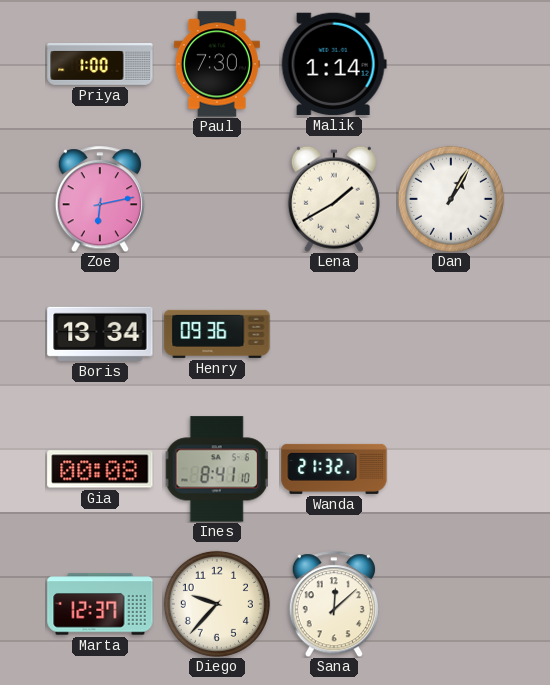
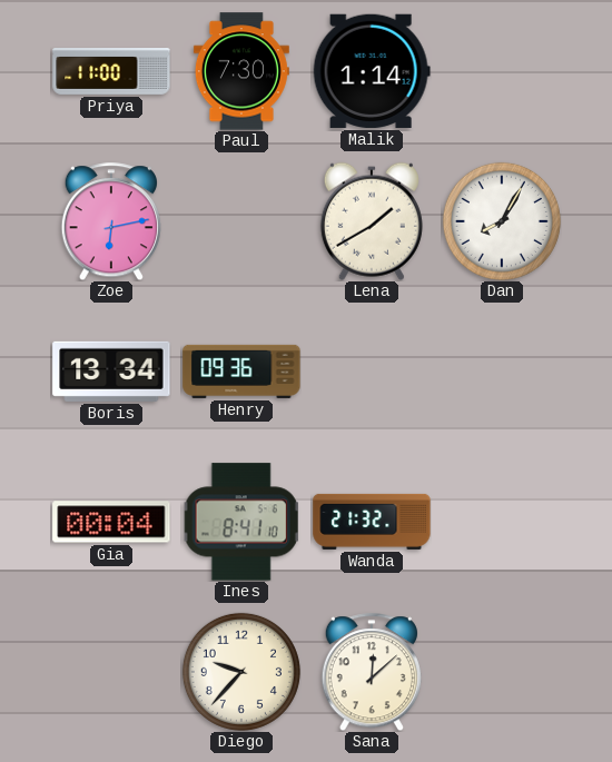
Priya: 1:00 -> 11:00
Dan: 1:05 -> 8:05
Gia: 00:08 -> 00:04
Marta: 12:37 -> none
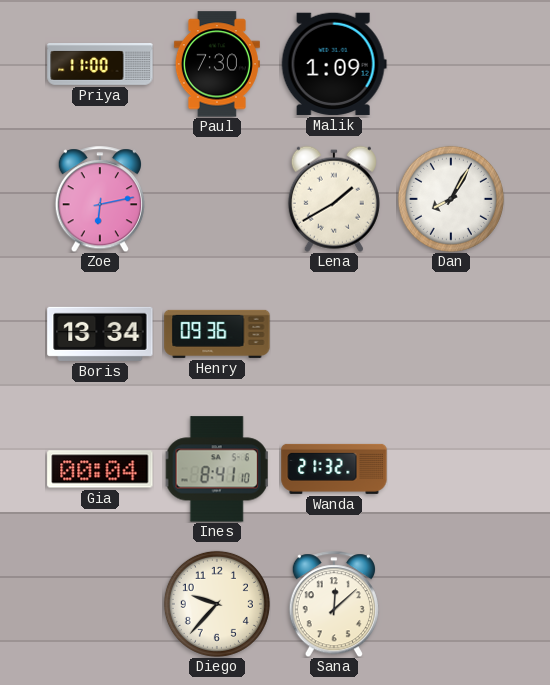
Malik: 1:14 -> 1:09
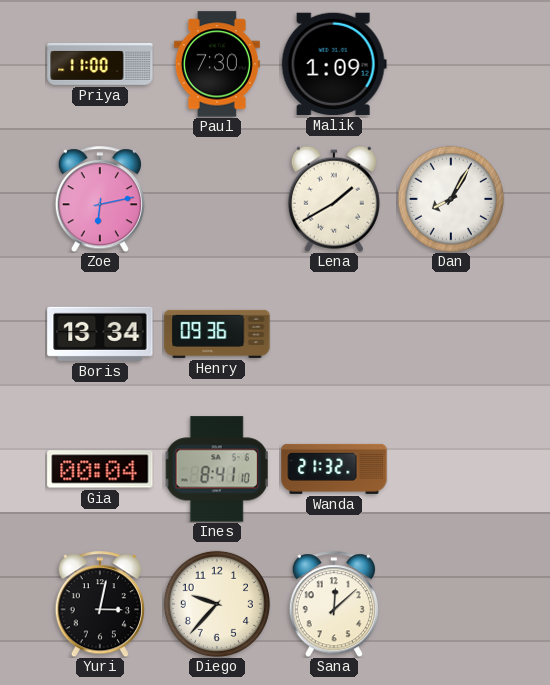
Yuri: none -> 3:02
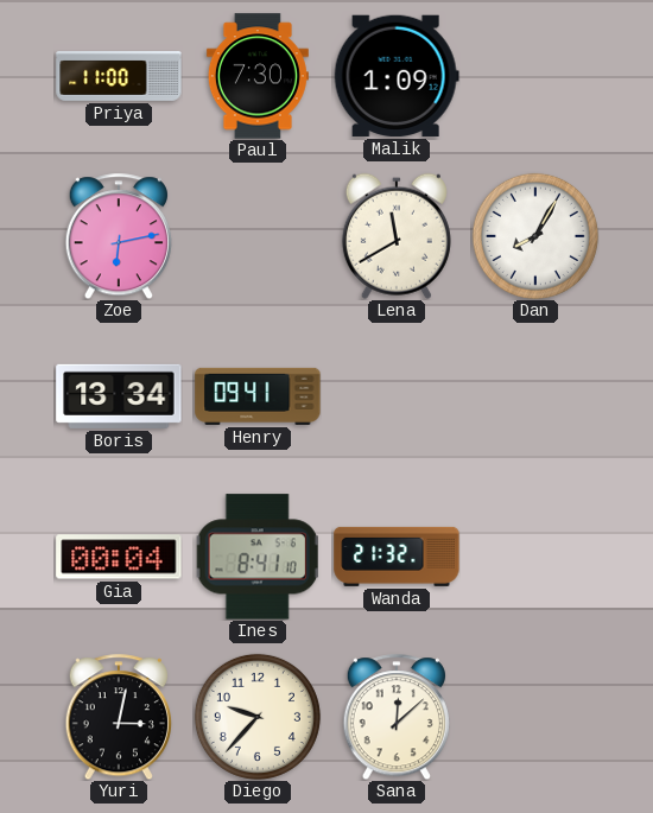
Lena: 1:40 -> 11:40
Henry: 09:36 -> 09:41
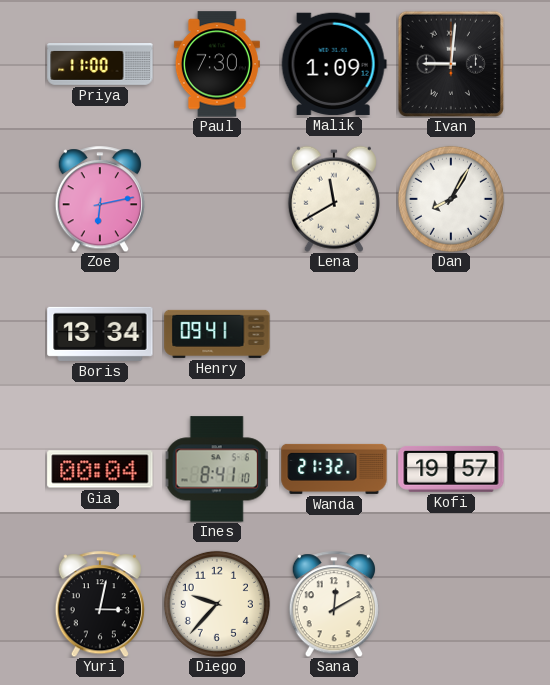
Ivan: none -> 9:01
Kofi: none -> 19:57
Sana: 12:08 -> 12:10
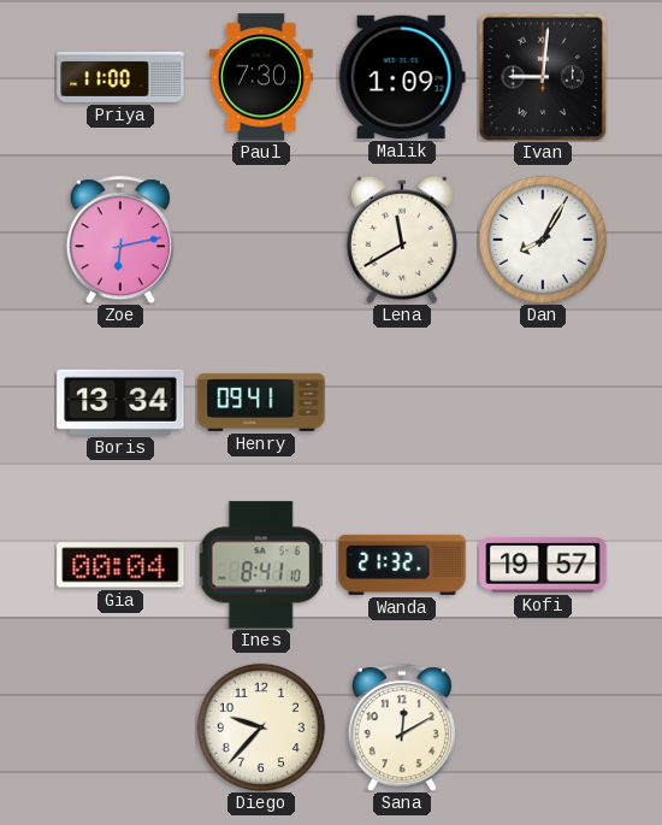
Yuri: 3:02 -> none
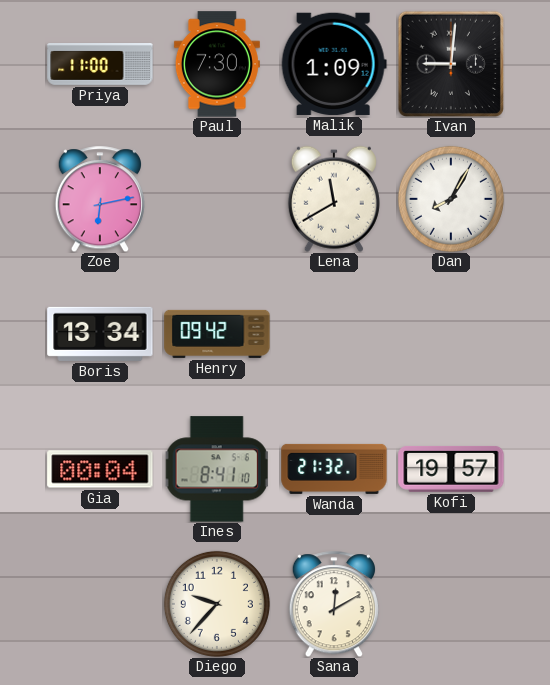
Henry: 09:41 -> 09:42
